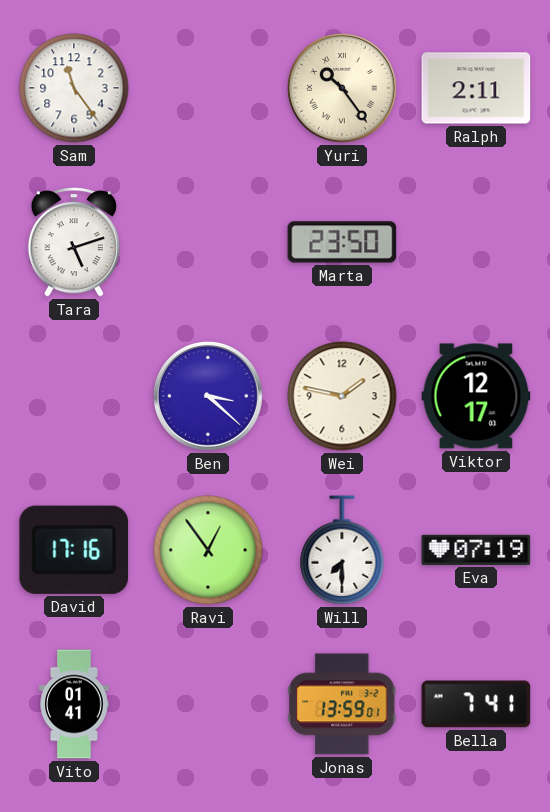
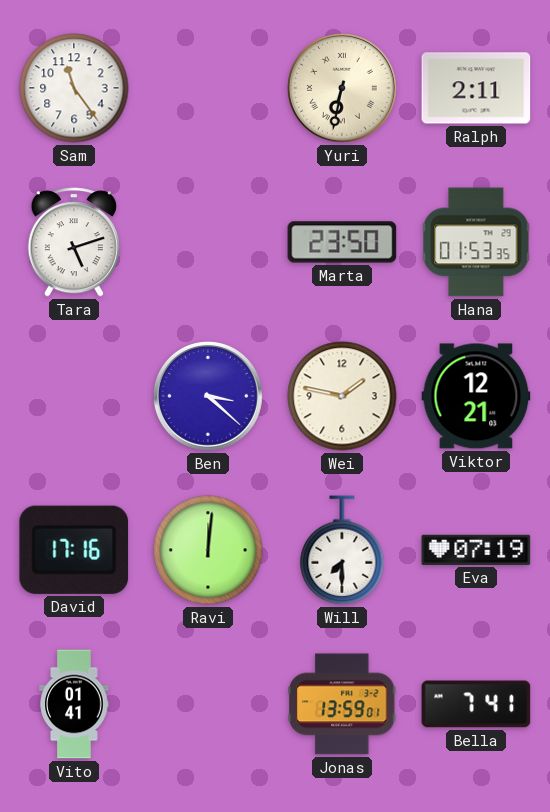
Yuri: 10:24 -> 6:32
Hana: none -> 01:53
Viktor: 12:17 -> 12:21
Ravi: 12:54 -> 12:01
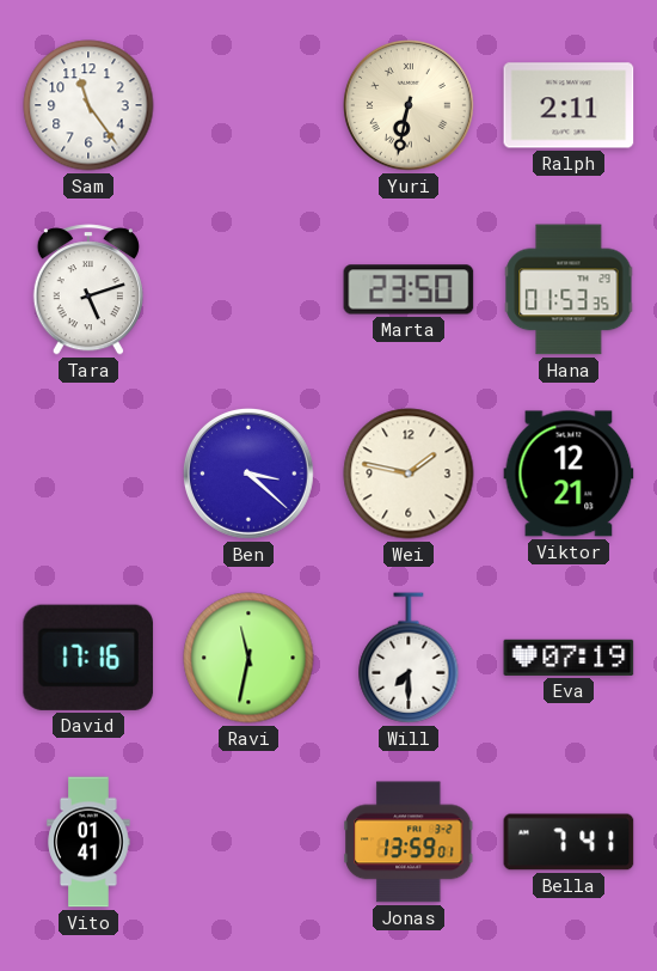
Ravi: 12:01 -> 11:32
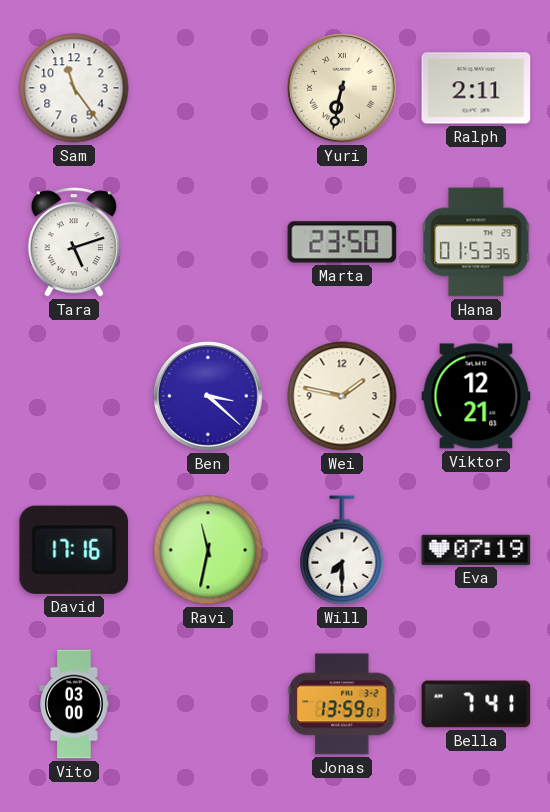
Vito: 01:41 -> 03:00
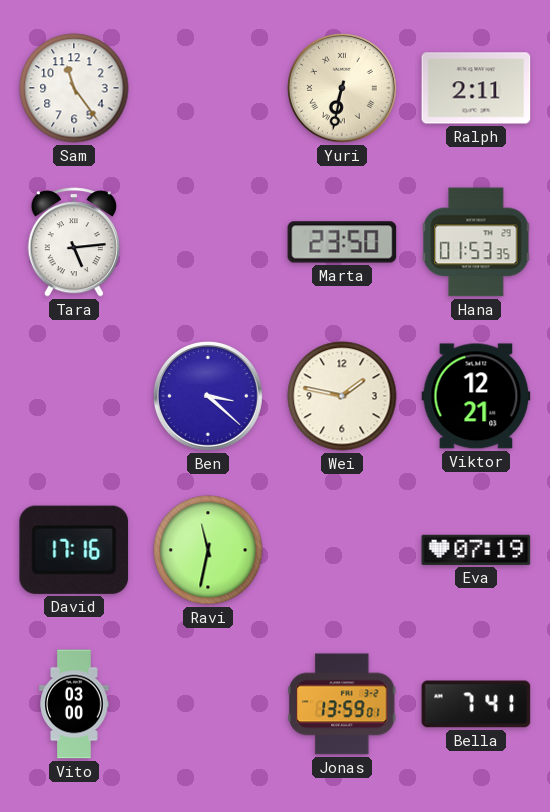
Tara: 5:12 -> 5:14
Will: 7:30 -> none
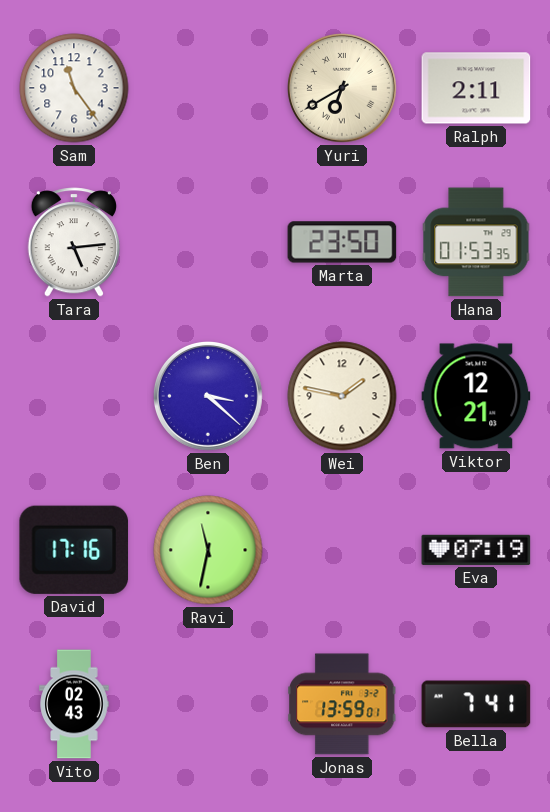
Yuri: 6:32 -> 6:40
Vito: 03:00 -> 02:43
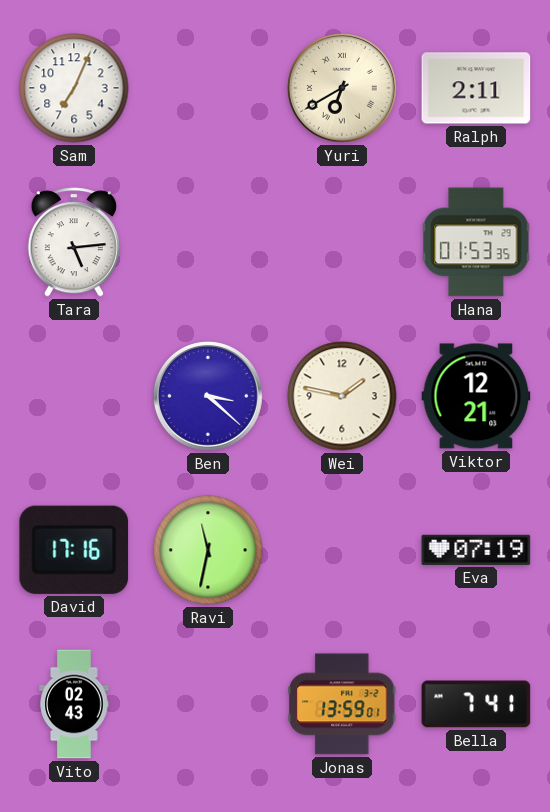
Sam: 11:24 -> 7:04
Marta: 23:50 -> none
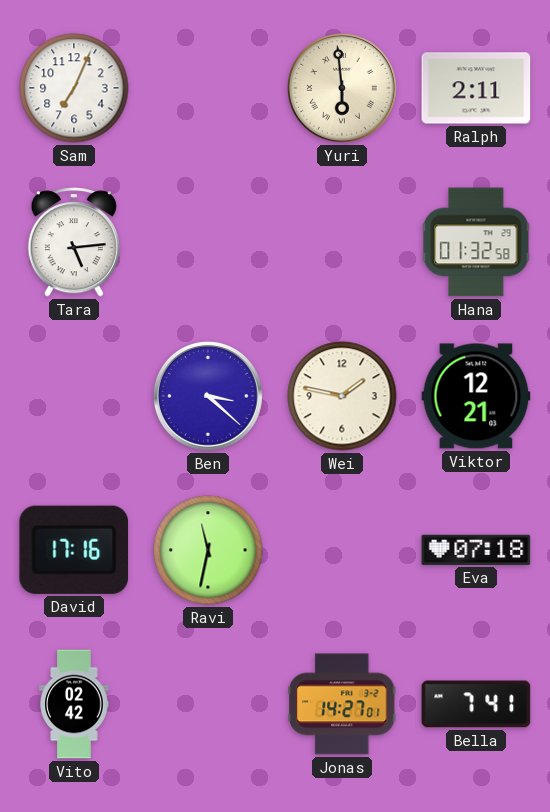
Yuri: 6:40 -> 5:59
Hana: 01:53 -> 01:32
Eva: 07:19 -> 07:18
Vito: 02:43 -> 02:42
Jonas: 13:59 -> 14:27
